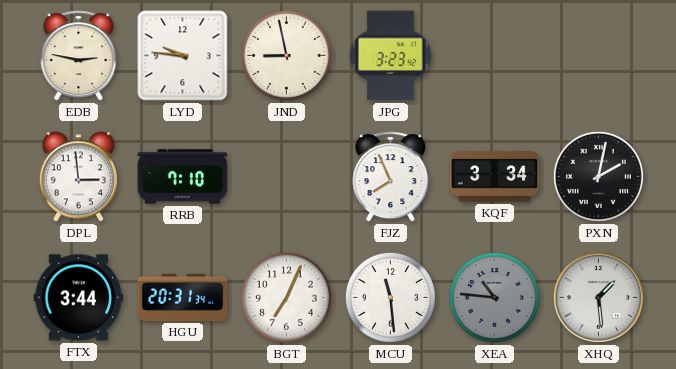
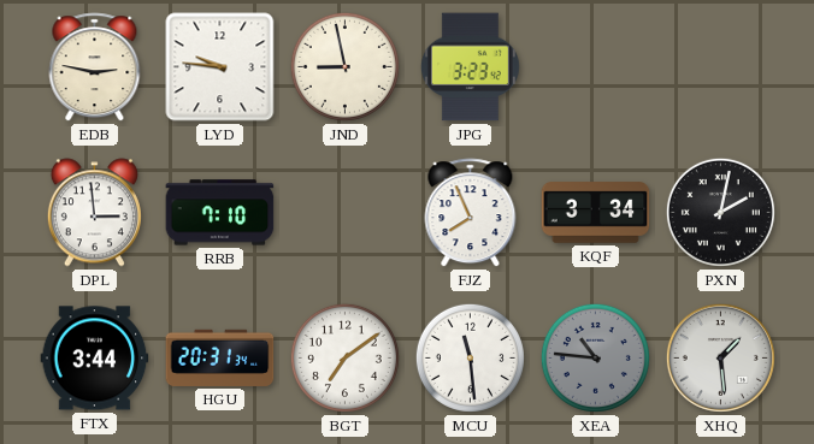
BGT: 7:04 -> 7:09
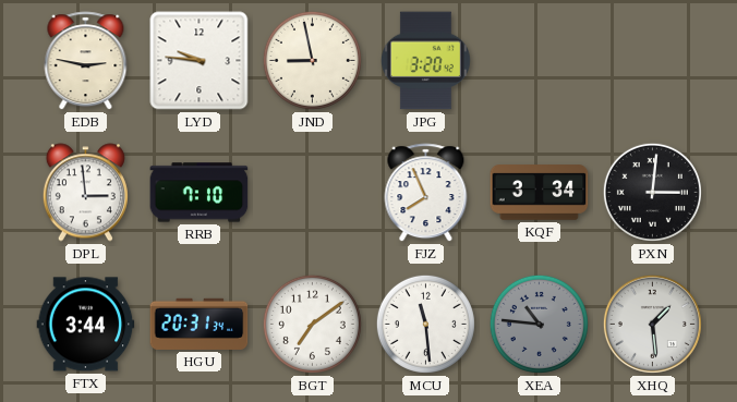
JPG: 3:23 -> 3:20
PXN: 2:02 -> 3:01
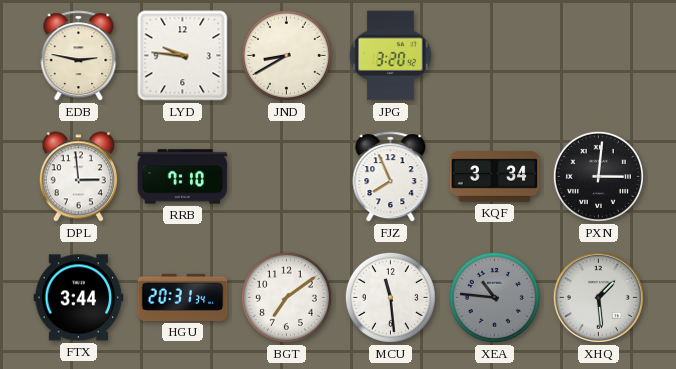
JND: 8:58 -> 8:40
